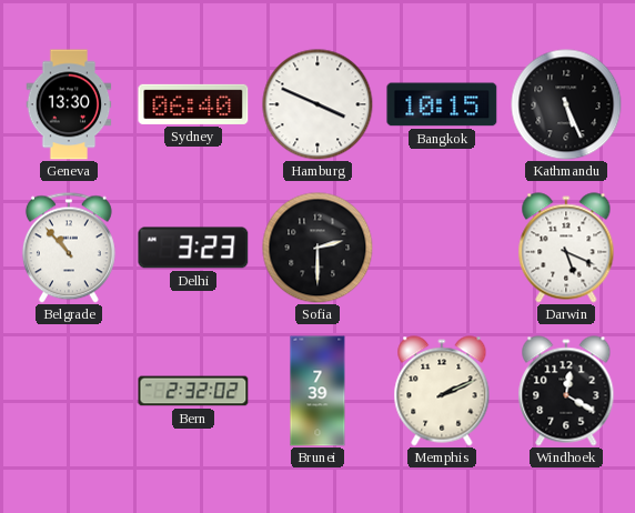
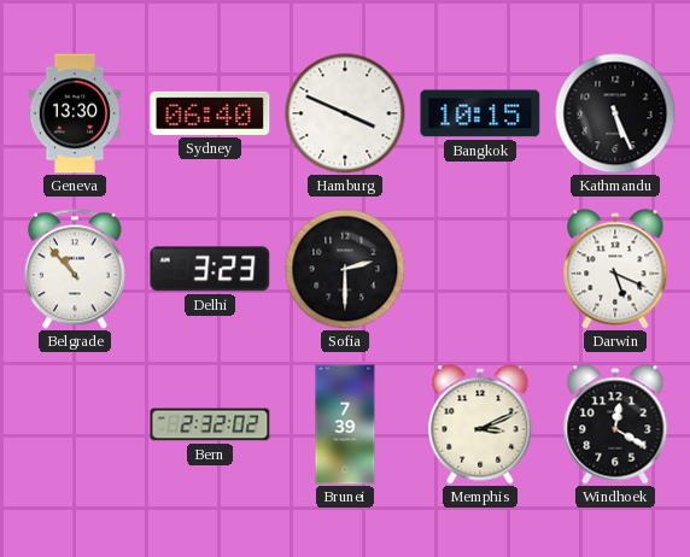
Memphis: 2:11 -> 3:11
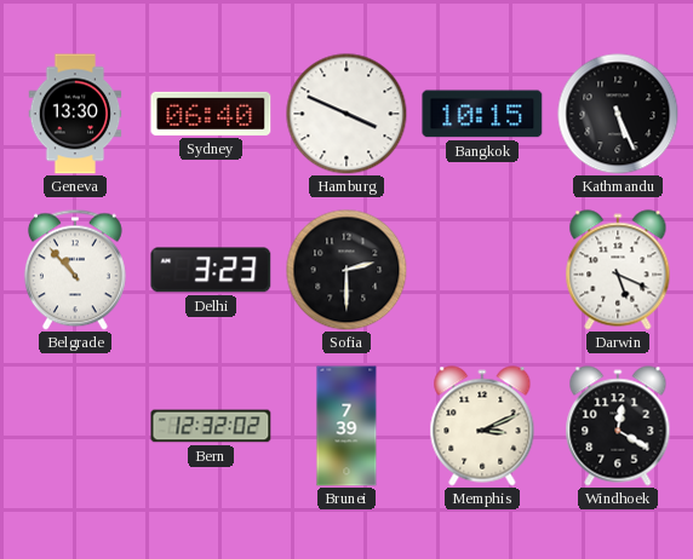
Bern: 2:32 -> 12:32
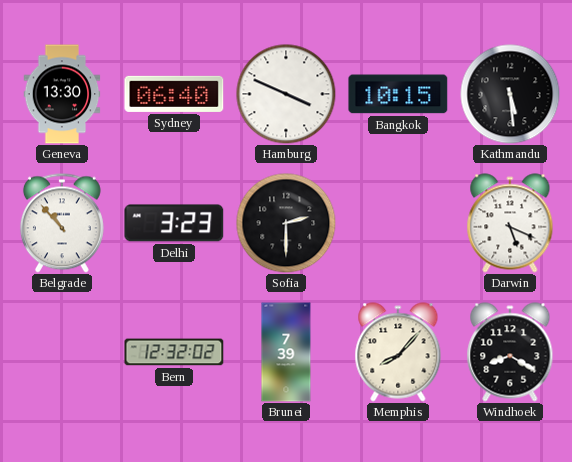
Kathmandu: 5:26 -> 5:29
Memphis: 3:11 -> 8:07
Windhoek: 12:20 -> 8:20
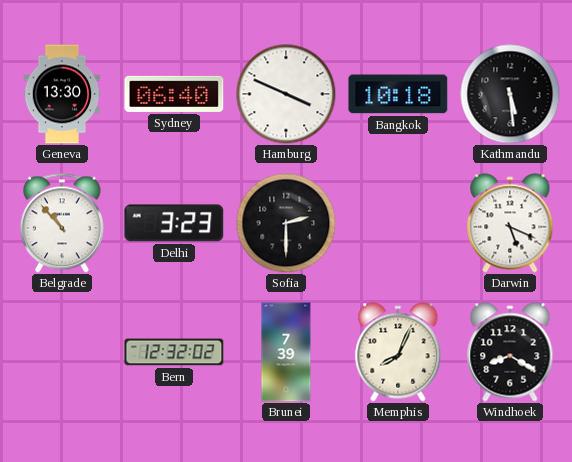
Bangkok: 10:15 -> 10:18
Memphis: 8:07 -> 8:04
